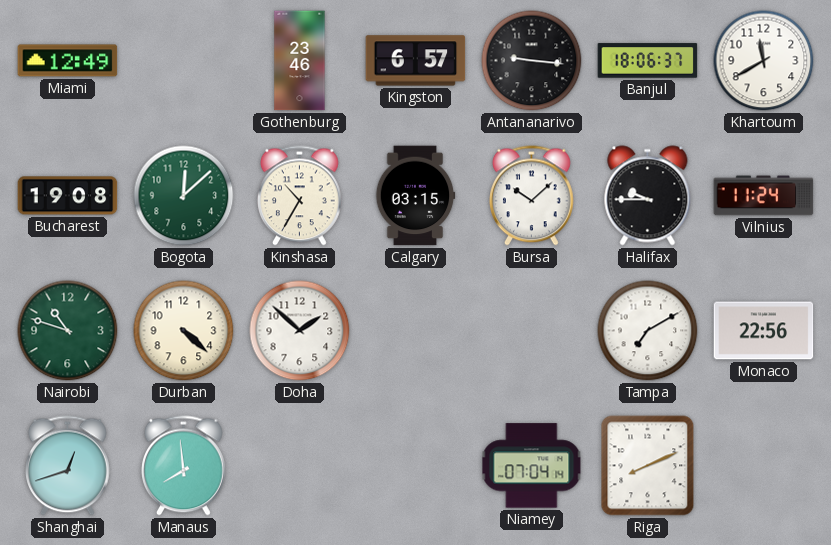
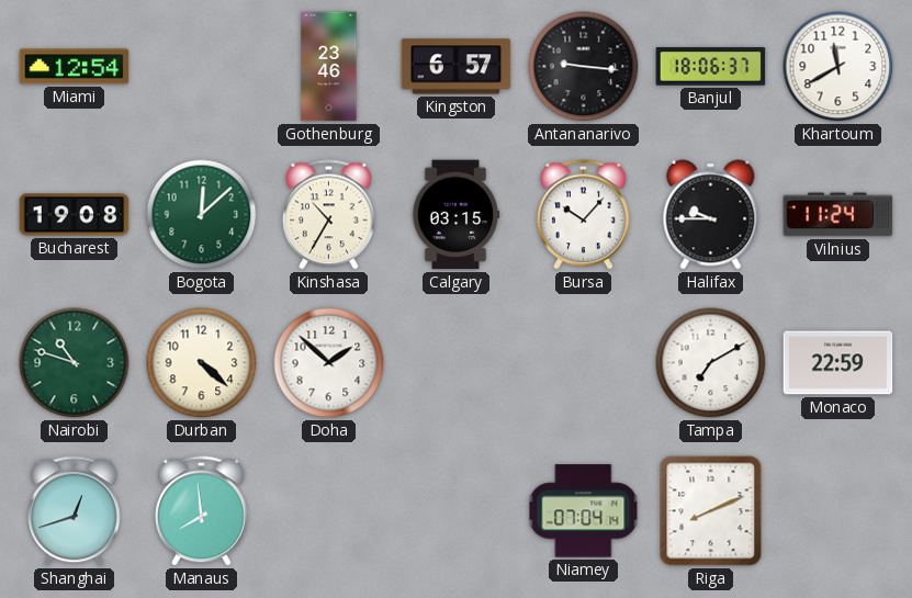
Miami: 12:49 -> 12:54
Bursa: 10:08 -> 10:07
Monaco: 22:56 -> 22:59
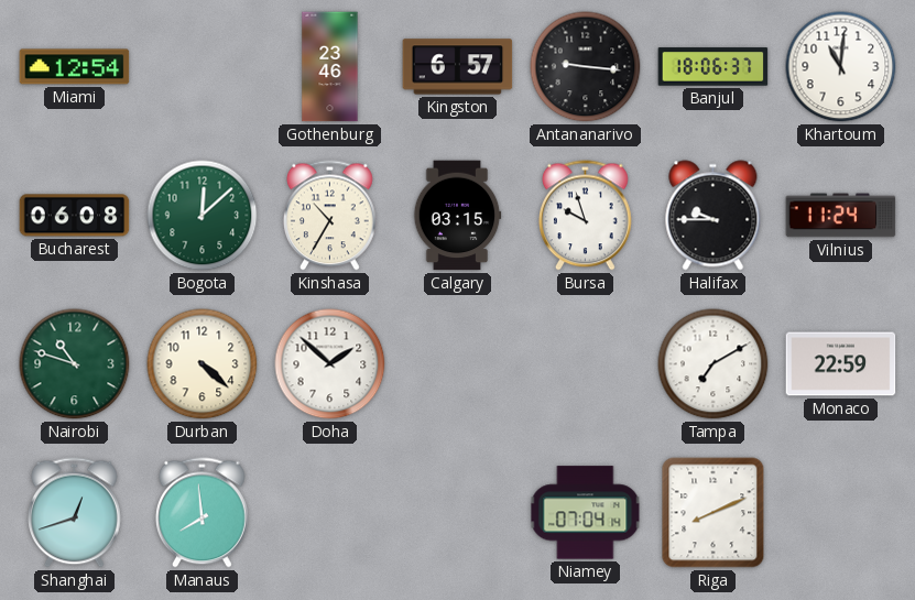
Khartoum: 11:40 -> 11:01
Bucharest: 19:08 -> 06:08
Bursa: 10:07 -> 9:57
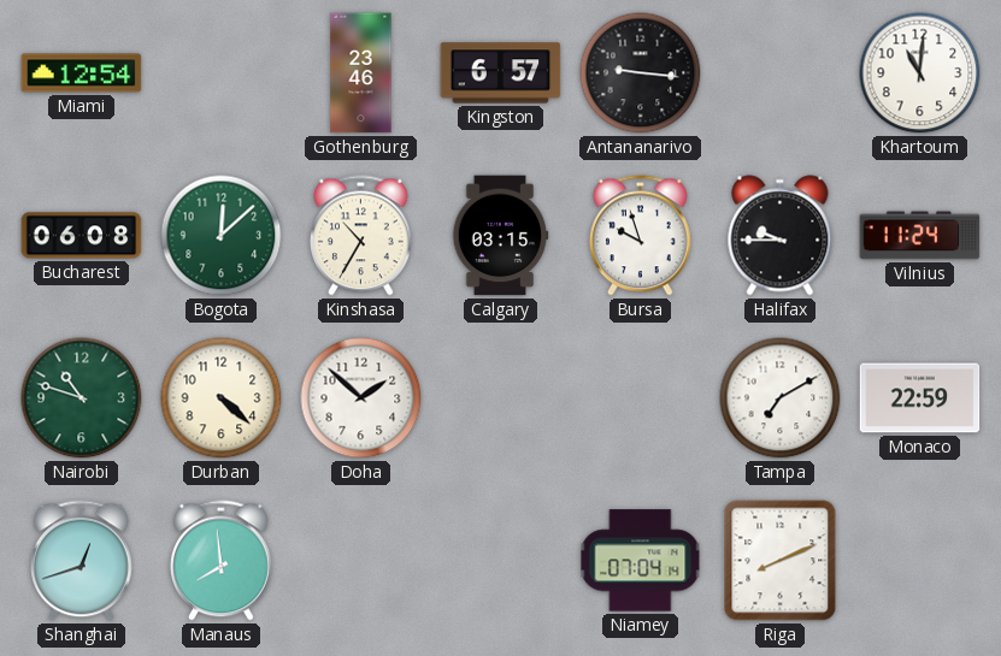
Banjul: 18:06 -> none
